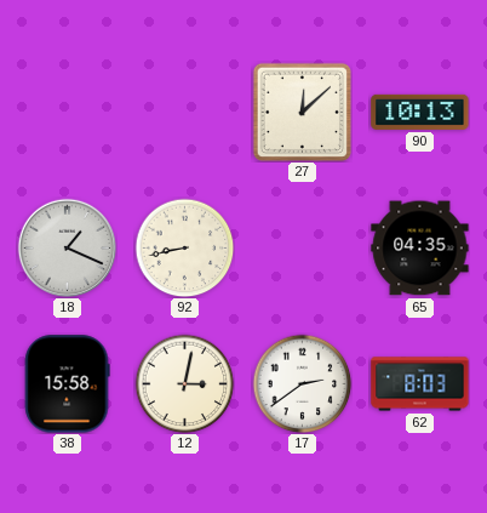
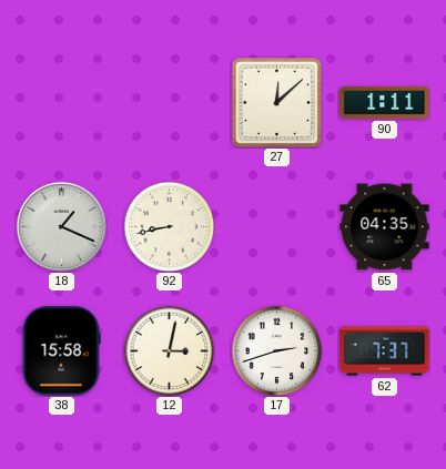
90: 10:13 -> 1:11
17: 2:39 -> 2:42
62: 8:03 -> 7:37
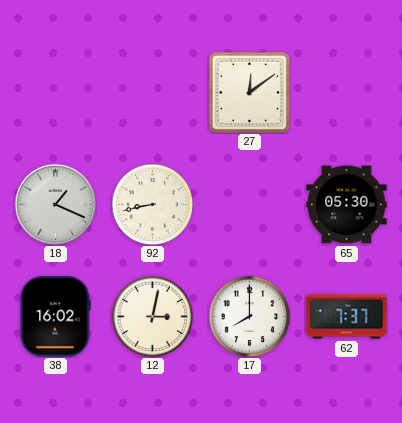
27: 12:08 -> 12:09
90: 1:11 -> none
65: 04:35 -> 05:30
38: 15:58 -> 16:02
17: 2:42 -> 8:00
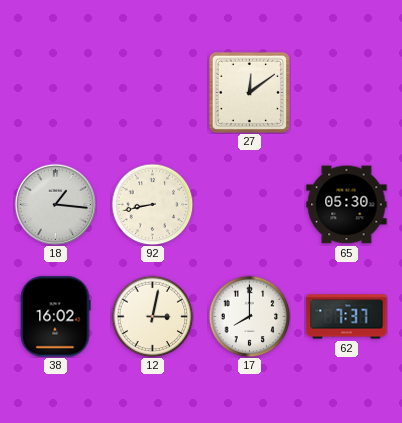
18: 1:19 -> 1:16
